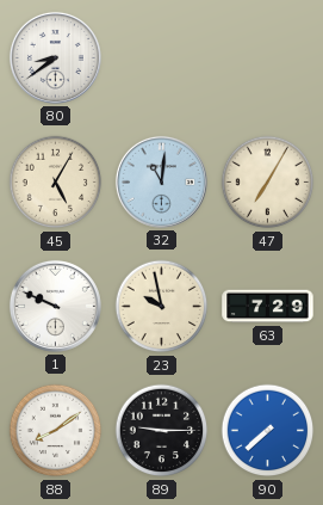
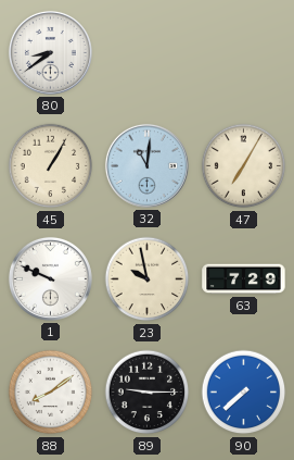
45: 5:05 -> 1:05
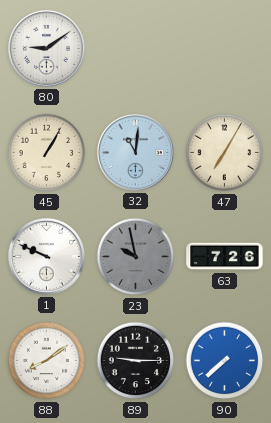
80: 8:39 -> 9:09
23 dial: cream -> grey
63: 7:29 -> 7:26
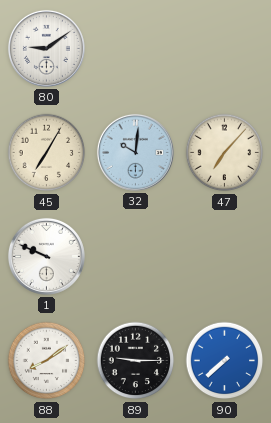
45: 1:05 -> 7:05
32: 11:01 -> 10:01
47: 7:05 -> 7:07
23: 9:58 -> none
63: 7:26 -> none
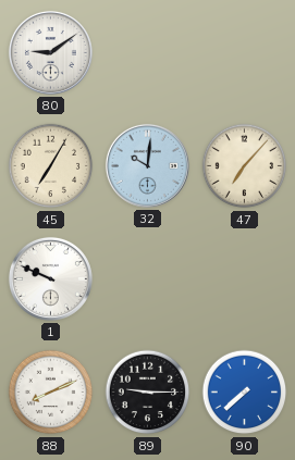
88: 8:09 -> 8:11
